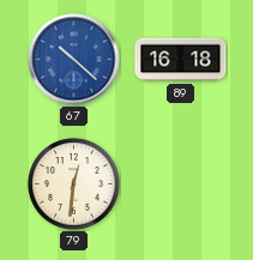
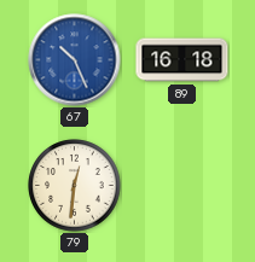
67: 10:22 -> 10:26
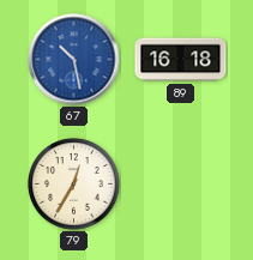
67: 10:26 -> 10:28
79: 12:31 -> 12:35
